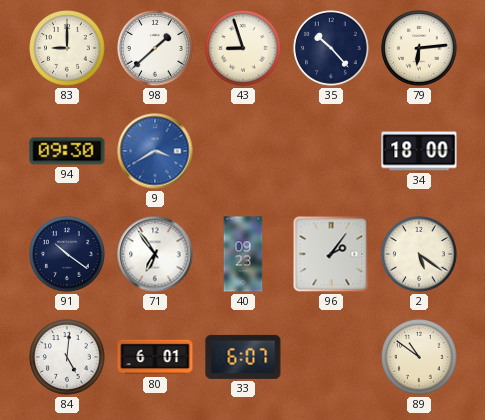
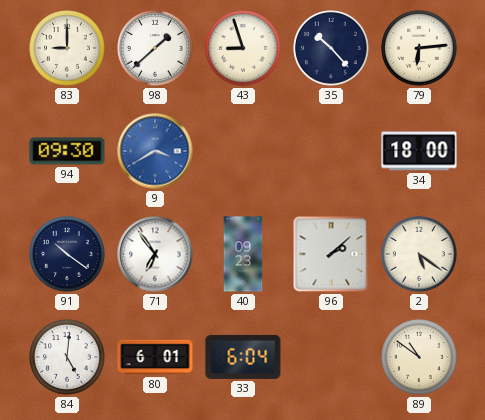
96: 2:06 -> 2:08
33: 6:07 -> 6:04
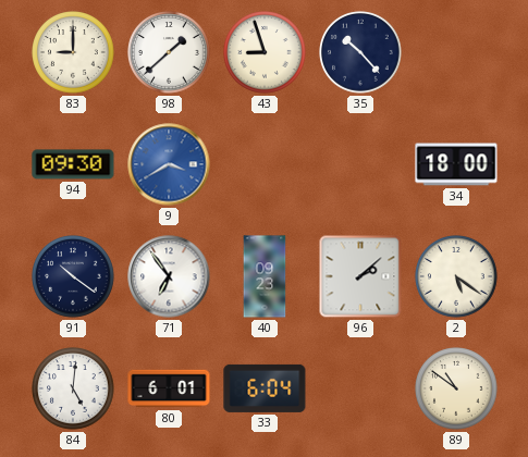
79: 6:14 -> none
